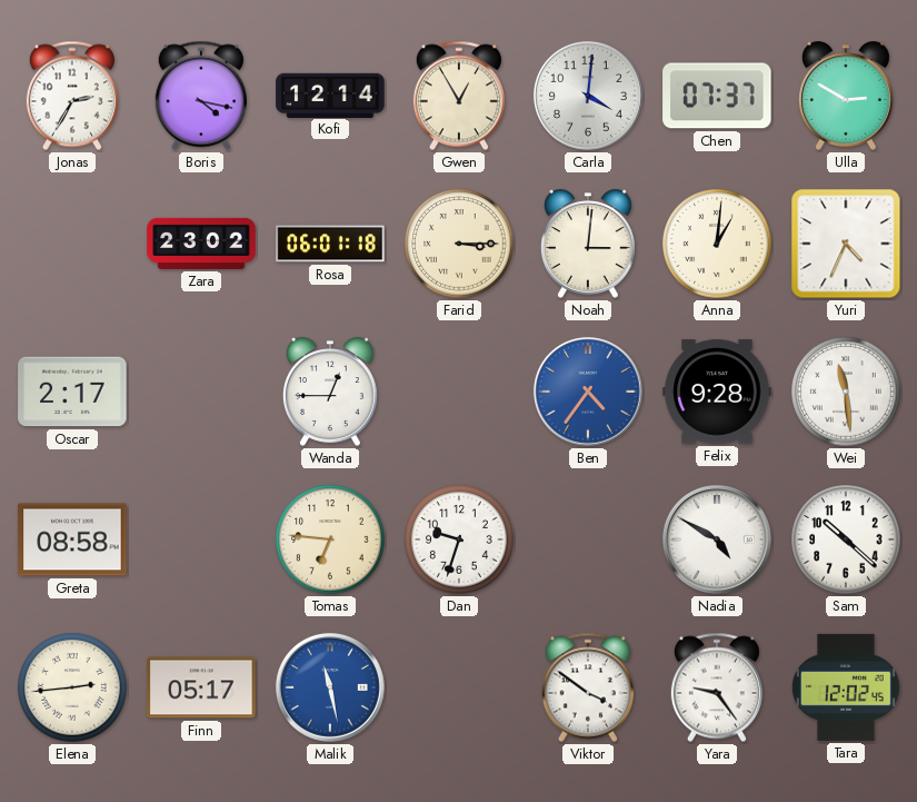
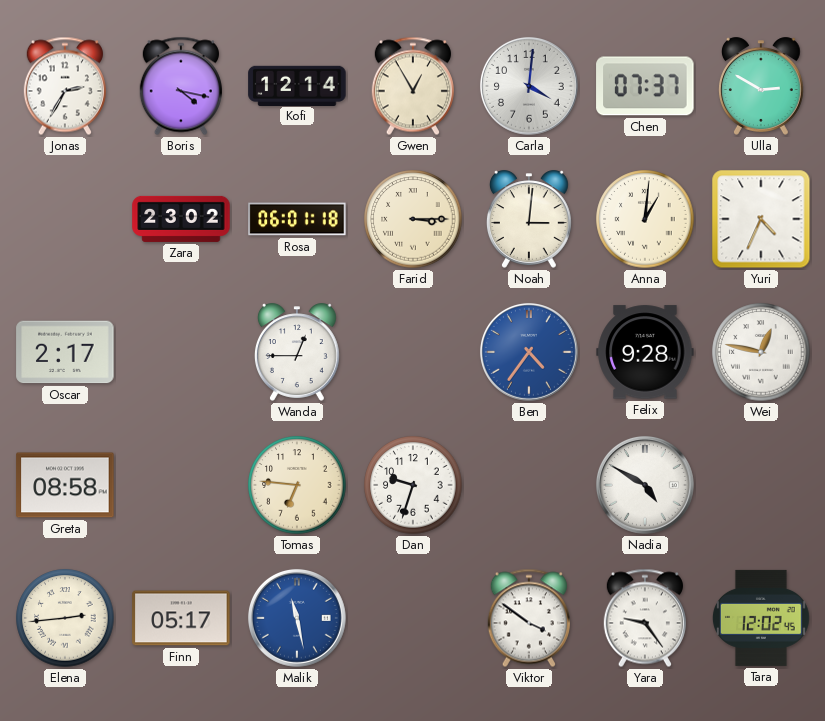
Wei: 11:29 -> 12:47
Sam: 10:22 -> none
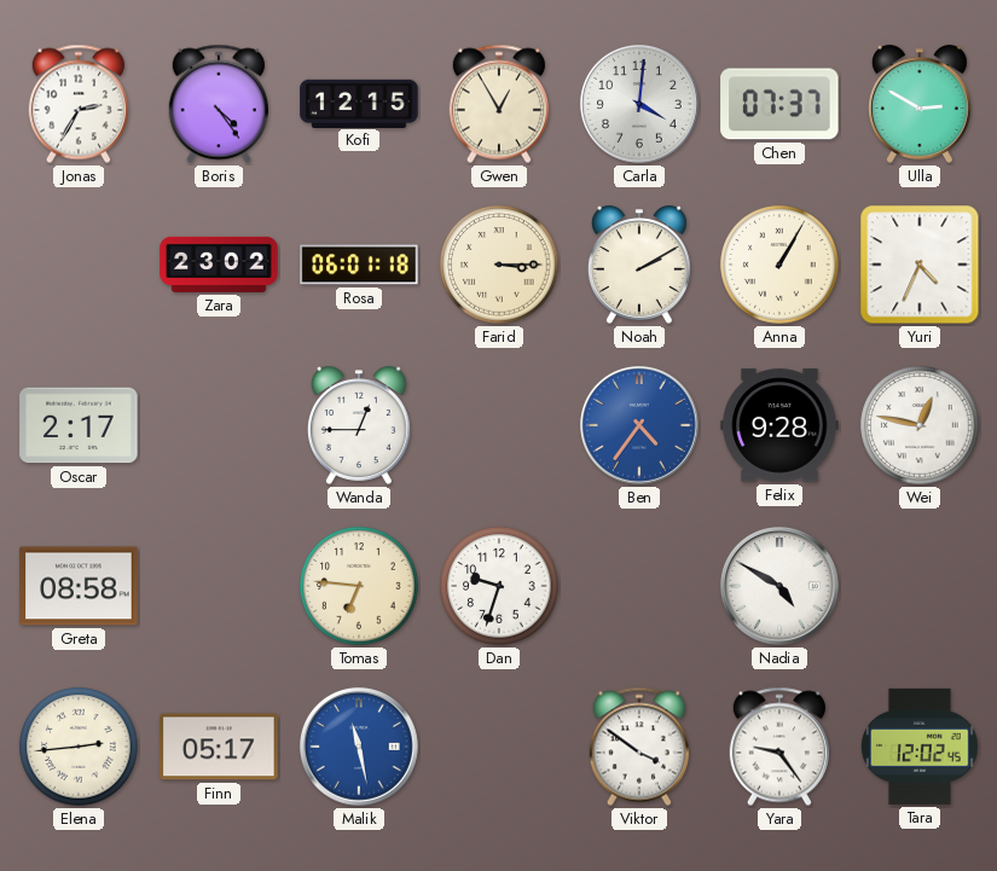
Boris: 4:17 -> 4:24
Kofi: 12:14 -> 12:15
Noah: 3:01 -> 2:10
Anna: 1:01 -> 1:05
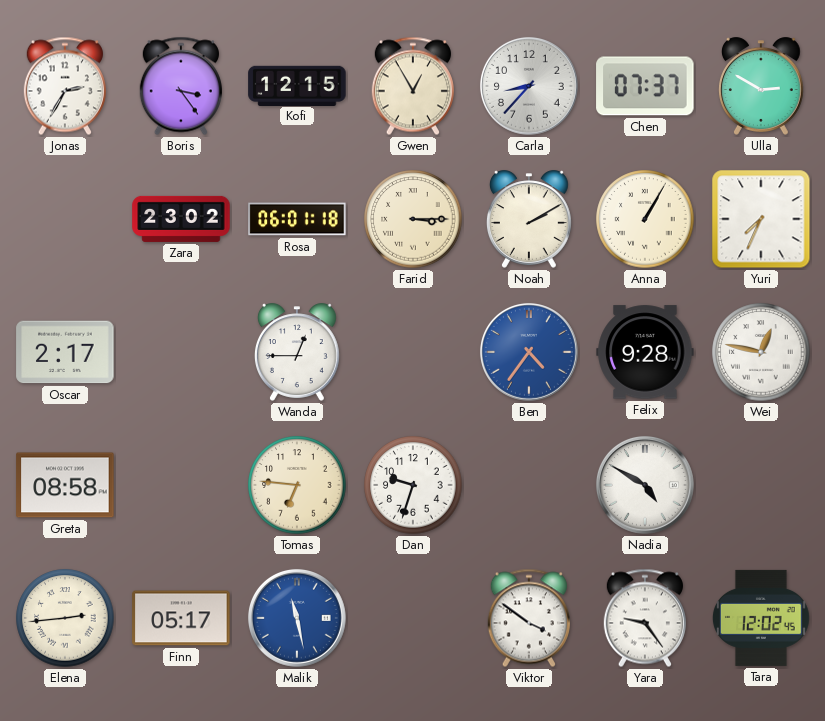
Boris: 4:24 -> 3:24
Carla: 4:01 -> 8:37
Yuri: 4:34 -> 7:34
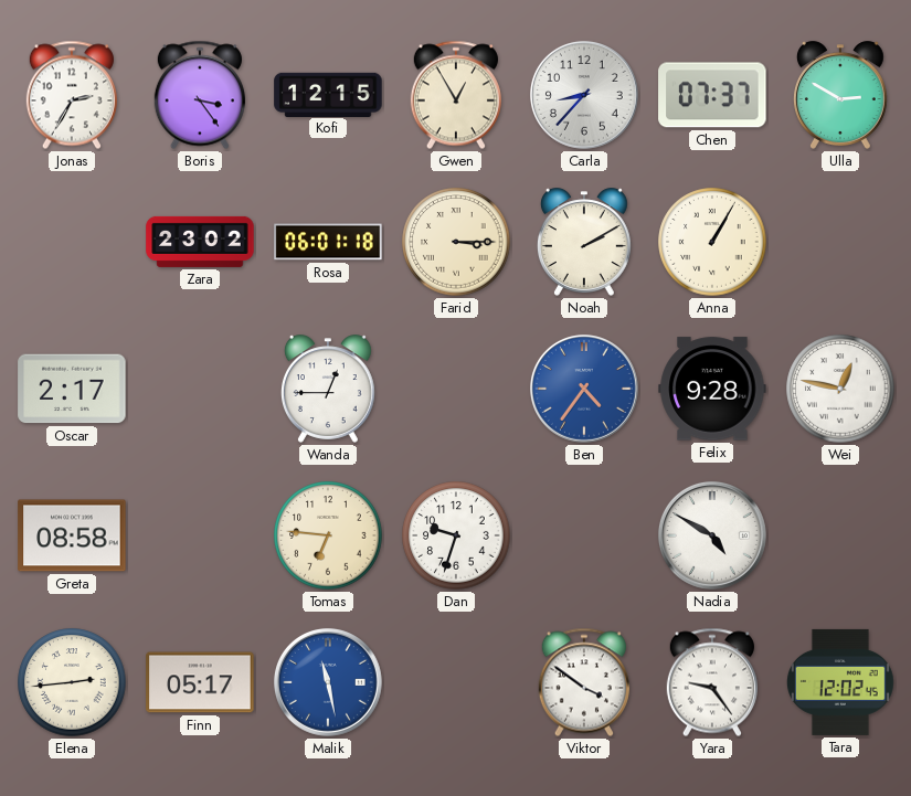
Yuri: 7:34 -> none
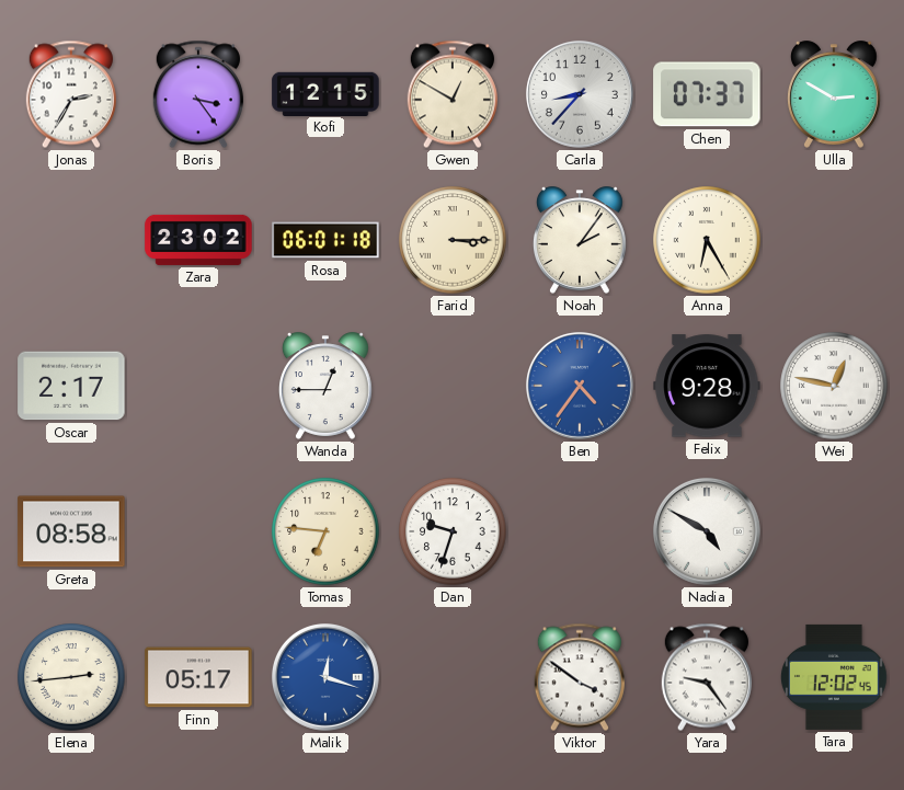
Gwen: 12:55 -> 12:50
Noah: 2:10 -> 2:06
Anna: 1:05 -> 6:25
Malik: 11:28 -> 12:18
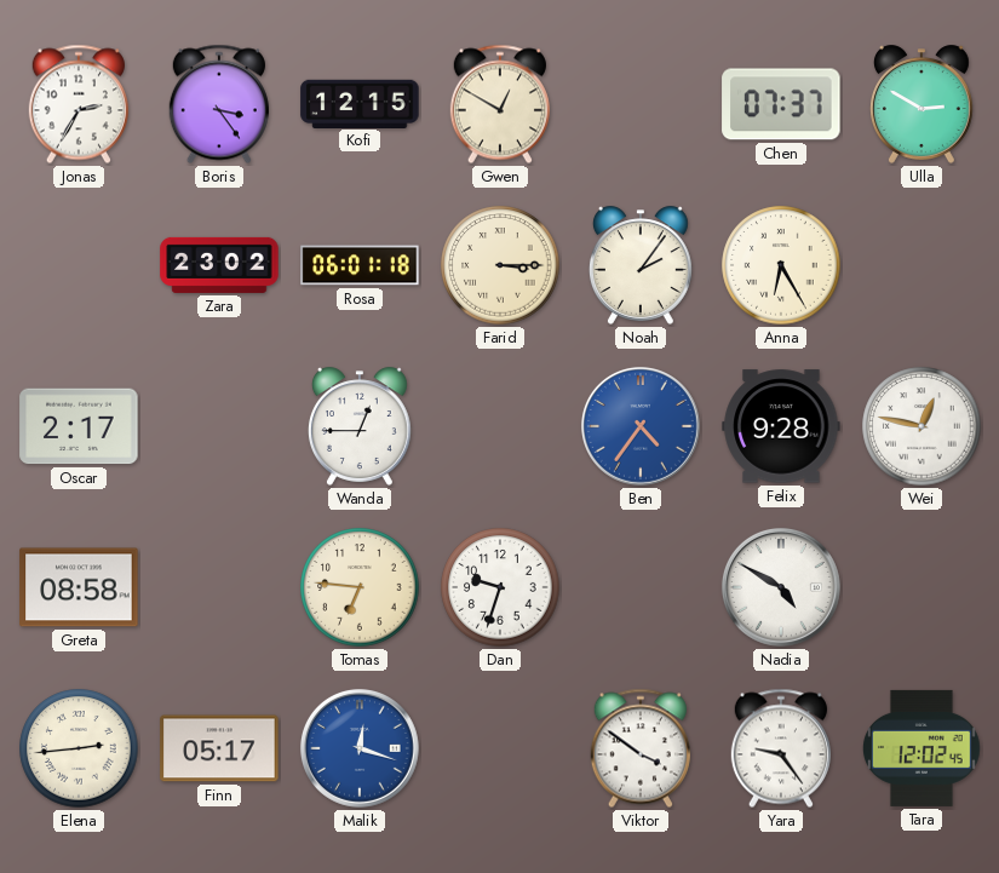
Carla: 8:37 -> none
